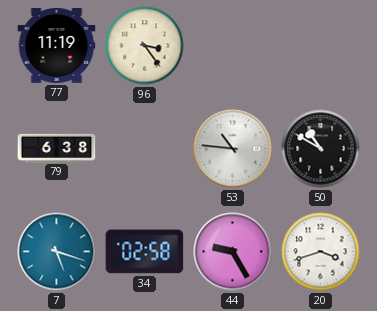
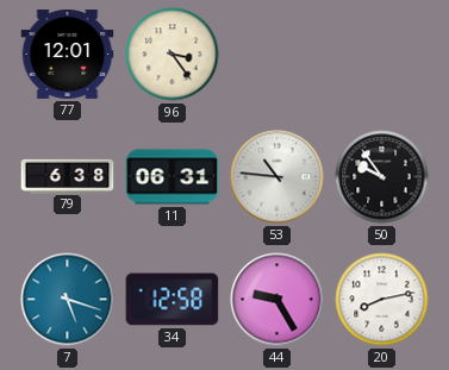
77: 11:19 -> 12:01
11: none -> 06:31
50: 10:50 -> 9:54
34: 02:58 -> 12:58
20: 3:42 -> 8:13
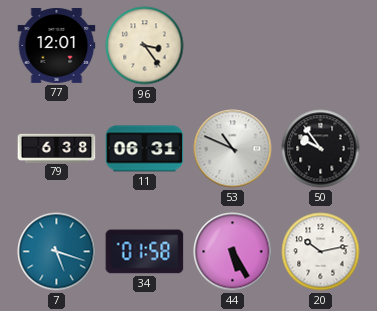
53: 10:46 -> 10:49
34: 12:58 -> 01:58
44: 9:25 -> 5:25
20: 8:13 -> 10:13
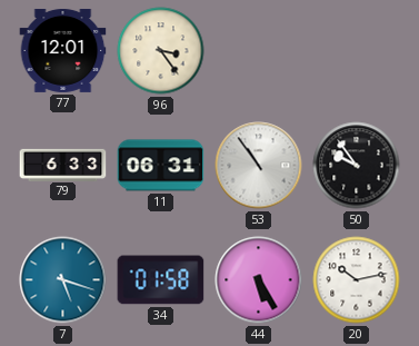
79: 6:38 -> 6:33
53: 10:49 -> 10:54
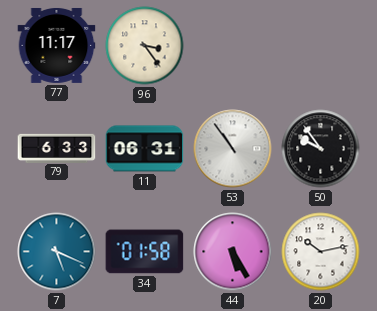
77: 12:01 -> 11:17
7: 5:18 -> 5:19
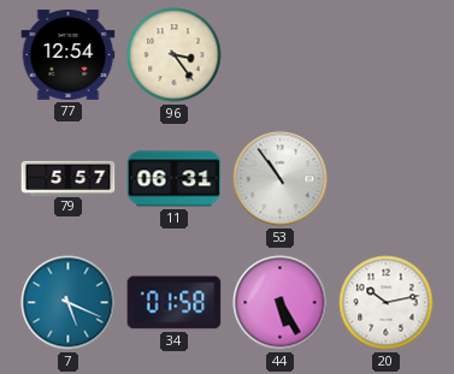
77: 11:17 -> 12:54
79: 6:33 -> 5:57
50: 9:54 -> none
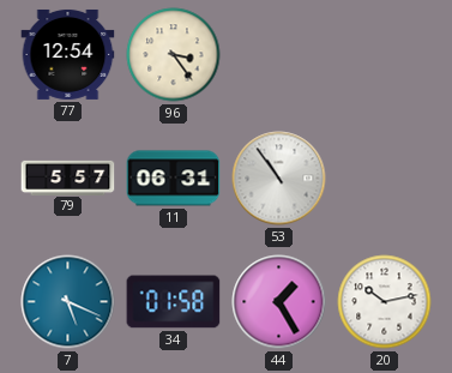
44: 5:25 -> 1:25
